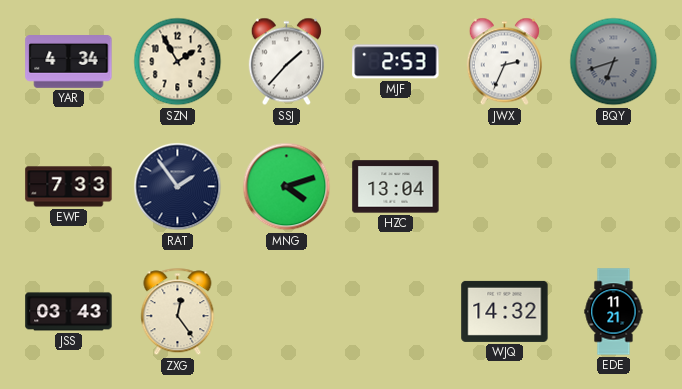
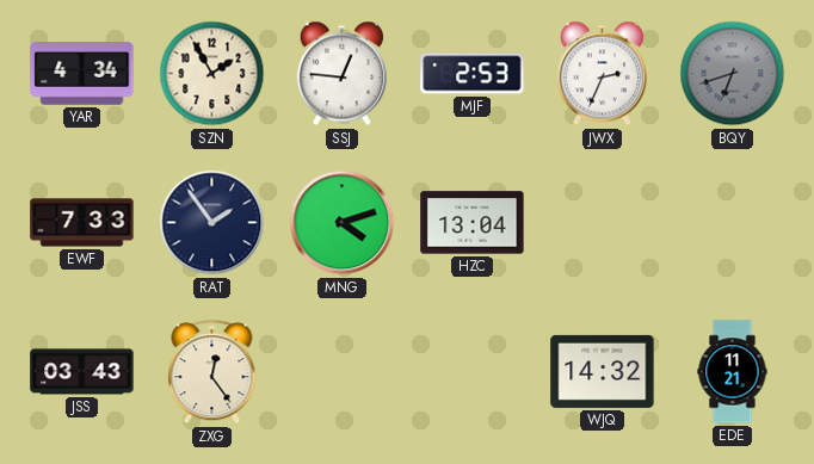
SSJ: 1:37 -> 12:46
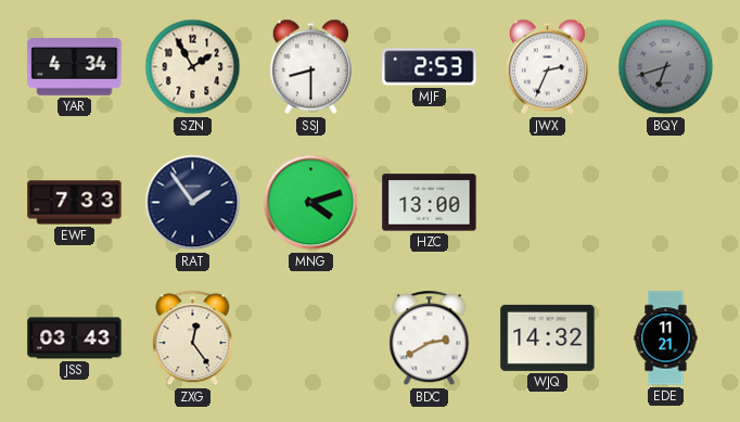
SSJ: 12:46 -> 8:30
HZC: 13:04 -> 13:00
BDC: none -> 2:40
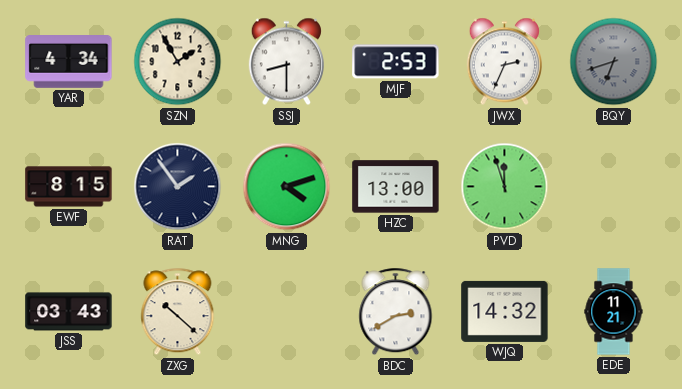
EWF: 7:33 -> 8:15
PVD: none -> 11:57
ZXG: 12:24 -> 10:22
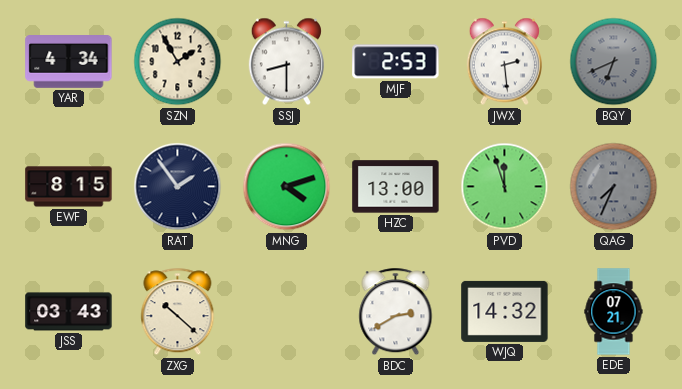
JWX: 2:34 -> 2:29
BQY: 6:42 -> 6:41
QAG: none -> 7:34
EDE: 11:21 -> 07:21
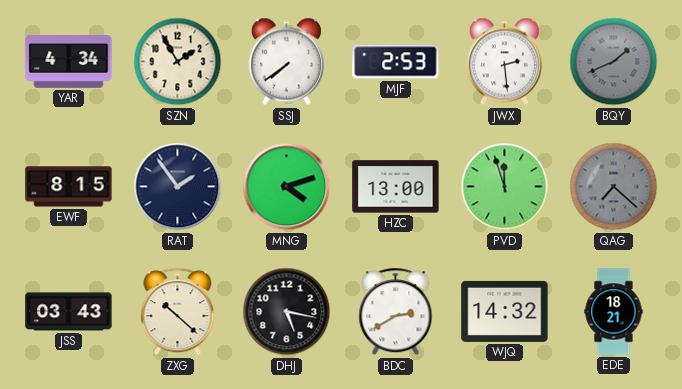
SSJ: 8:30 -> 7:39
BQY: 6:41 -> 1:41
QAG: 7:34 -> 7:22
DHJ: none -> 5:17
EDE: 07:21 -> 18:21
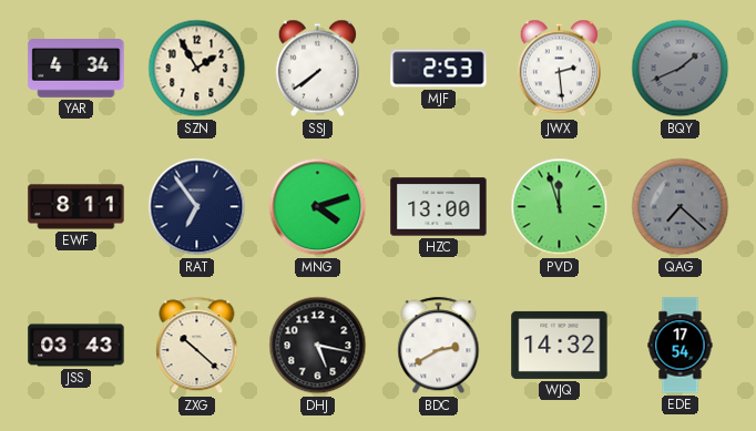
EWF: 8:15 -> 8:11
RAT: 1:54 -> 6:54
EDE: 18:21 -> 17:54
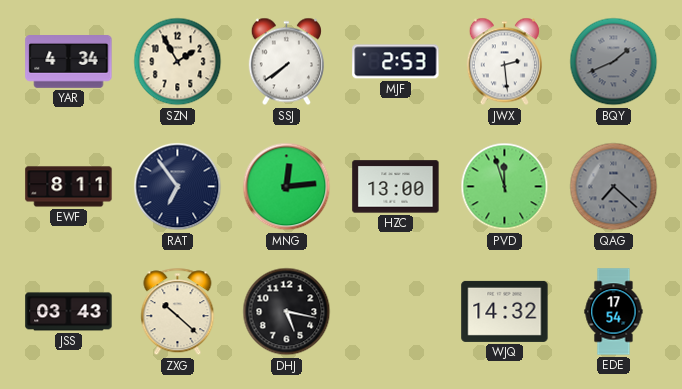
MNG: 4:12 -> 12:14
BDC: 2:40 -> none
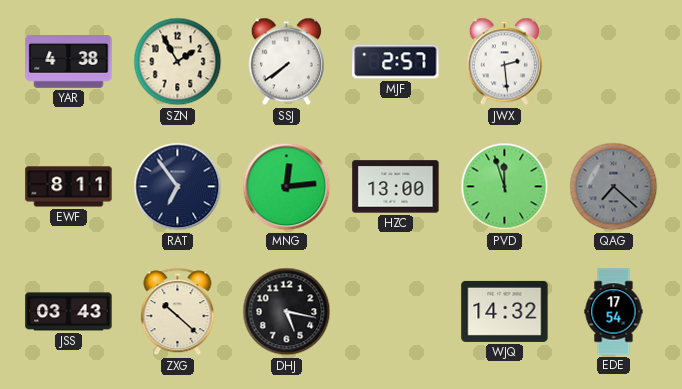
YAR: 4:34 -> 4:38
MJF: 2:53 -> 2:57
BQY: 1:41 -> none
